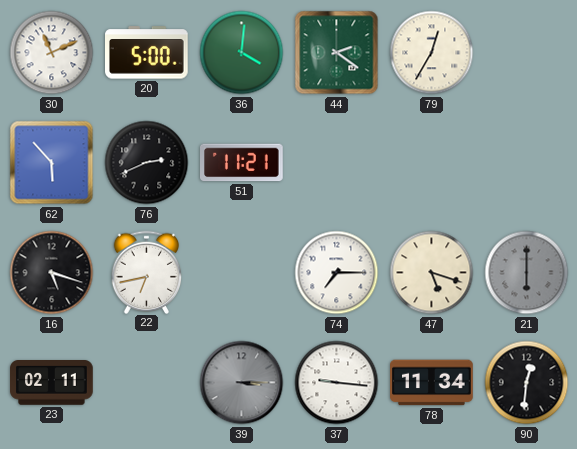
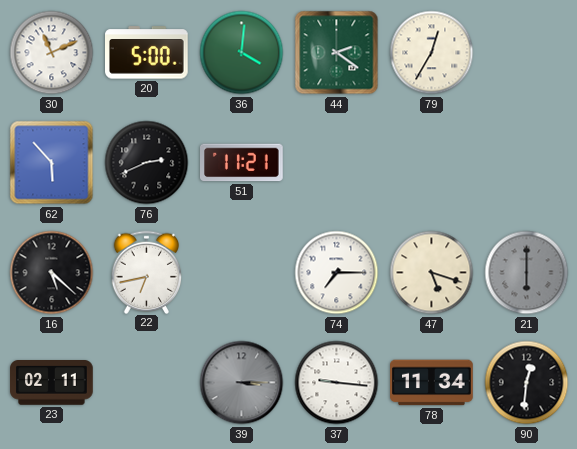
16: 5:18 -> 5:22
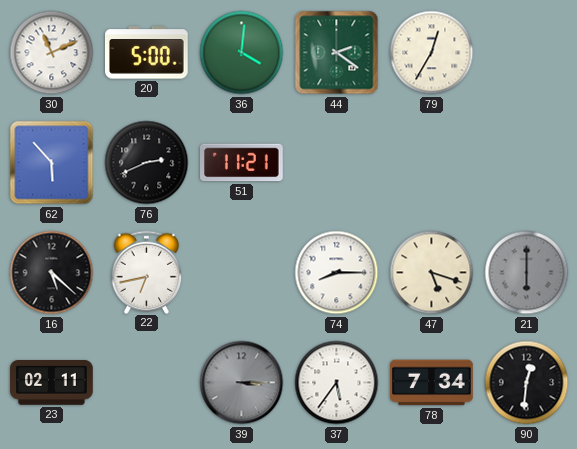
74: 7:15 -> 8:15
37: 9:16 -> 5:36
78: 11:34 -> 7:34
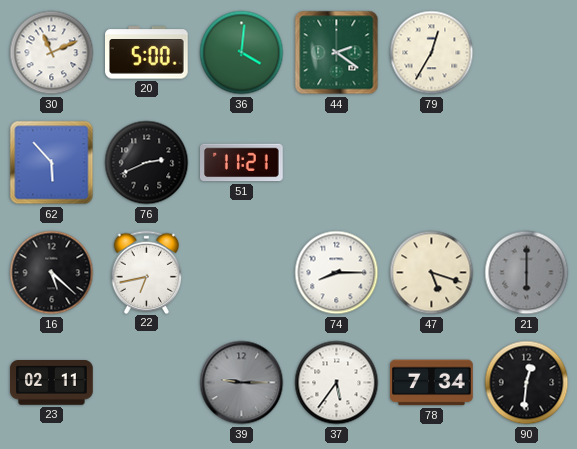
39: 3:15 -> 9:15
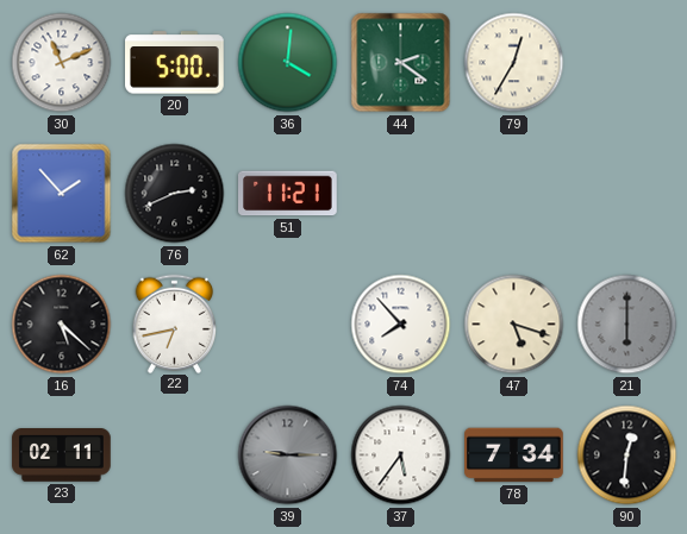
62: 5:53 -> 1:53
74: 8:15 -> 7:53
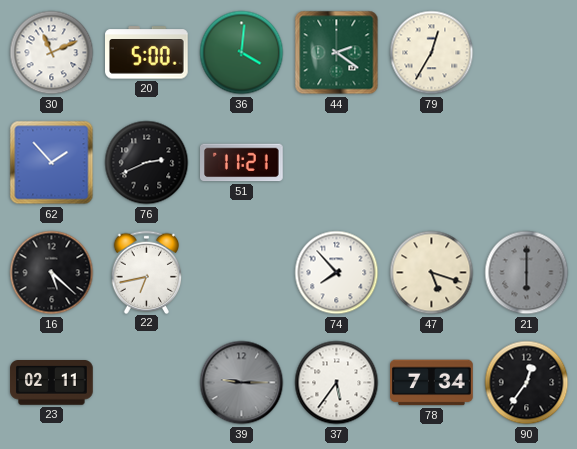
90: 12:31 -> 12:36
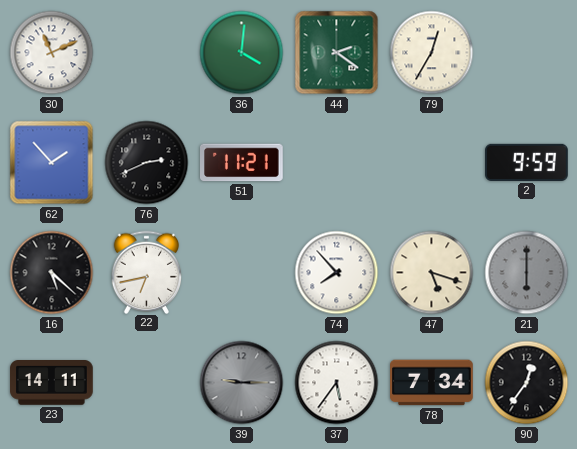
20: 5:00 -> none
2: none -> 9:59
23: 02:11 -> 14:11
